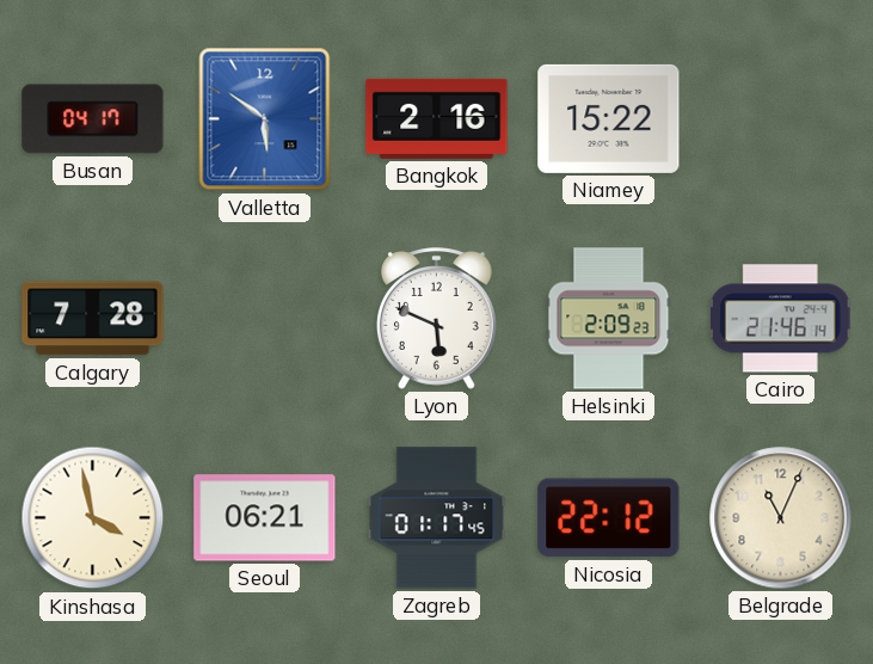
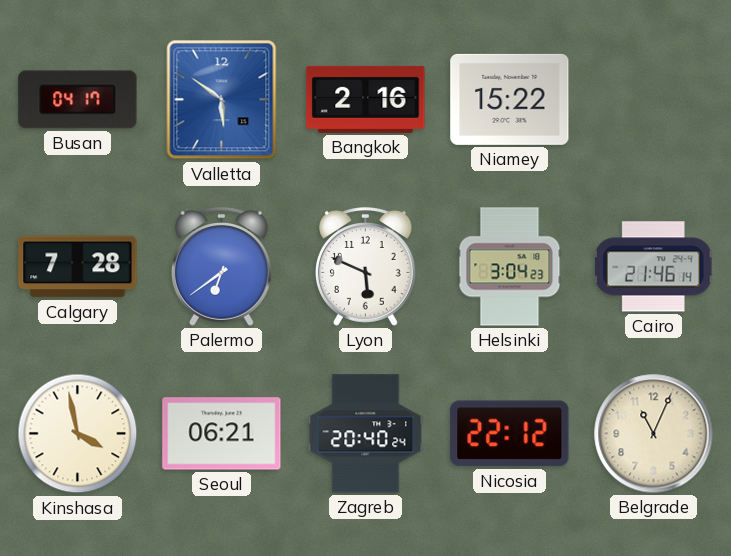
Palermo: none -> 6:39
Helsinki: 2:09 -> 3:04
Zagreb: 01:17 -> 20:40
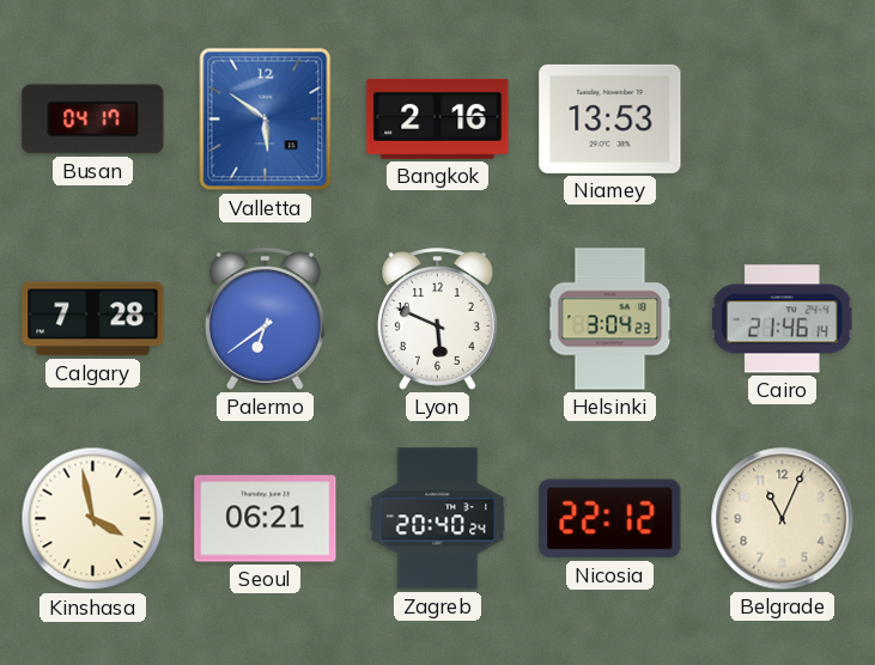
Niamey: 15:22 -> 13:53
